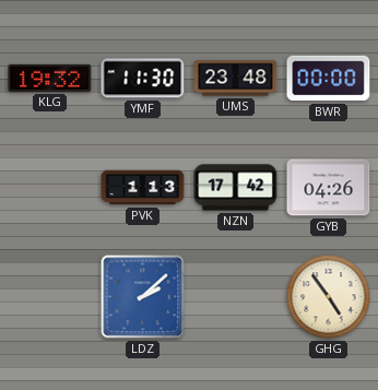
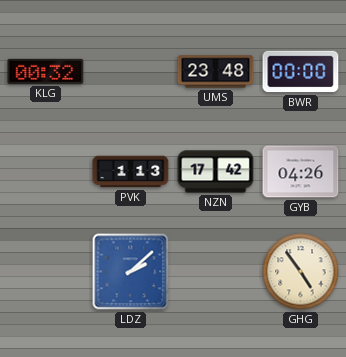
KLG: 19:32 -> 00:32
YMF: 11:30 -> none
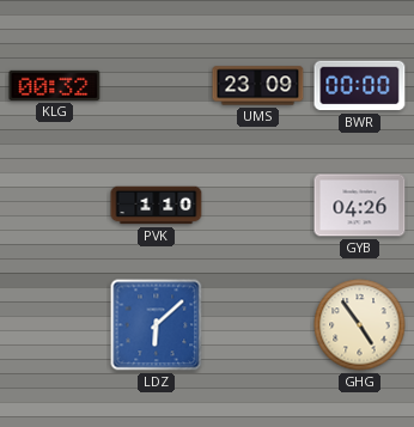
UMS: 23:48 -> 23:09
PVK: 1:13 -> 1:10
NZN: 17:42 -> none
LDZ: 2:08 -> 6:08
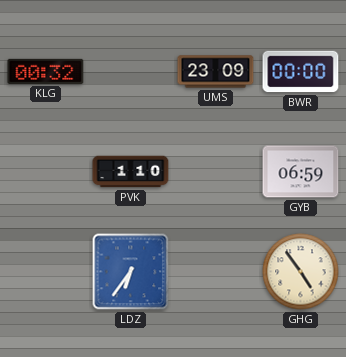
GYB: 04:26 -> 06:59
LDZ: 6:08 -> 6:36
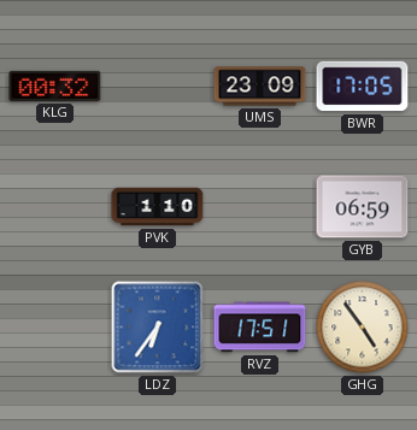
BWR: 00:00 -> 17:05
RVZ: none -> 17:51
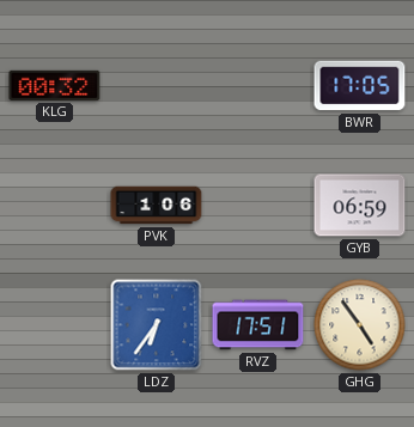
UMS: 23:09 -> none
PVK: 1:10 -> 1:06
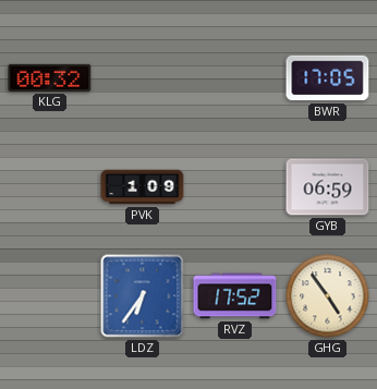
PVK: 1:06 -> 1:09
RVZ: 17:51 -> 17:52
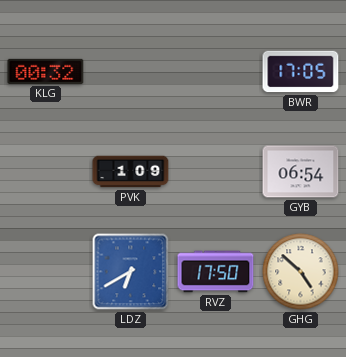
GYB: 06:59 -> 06:54
LDZ: 6:36 -> 6:40
RVZ: 17:52 -> 17:50
GHG: 4:54 -> 4:52
